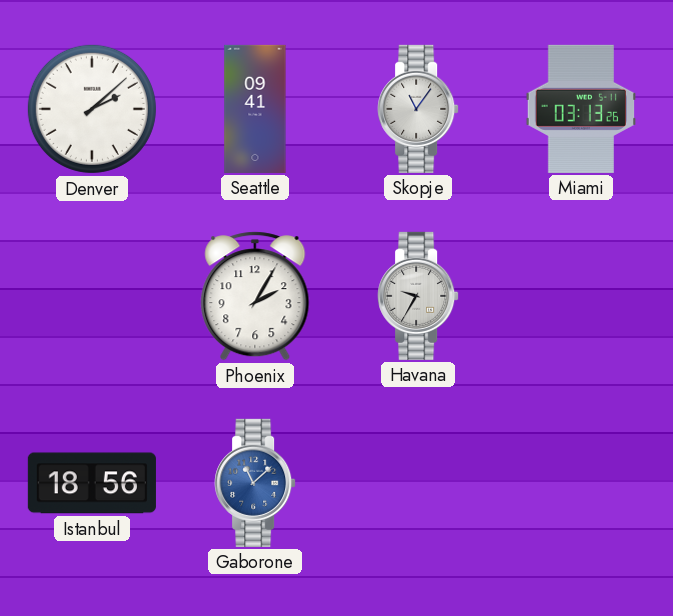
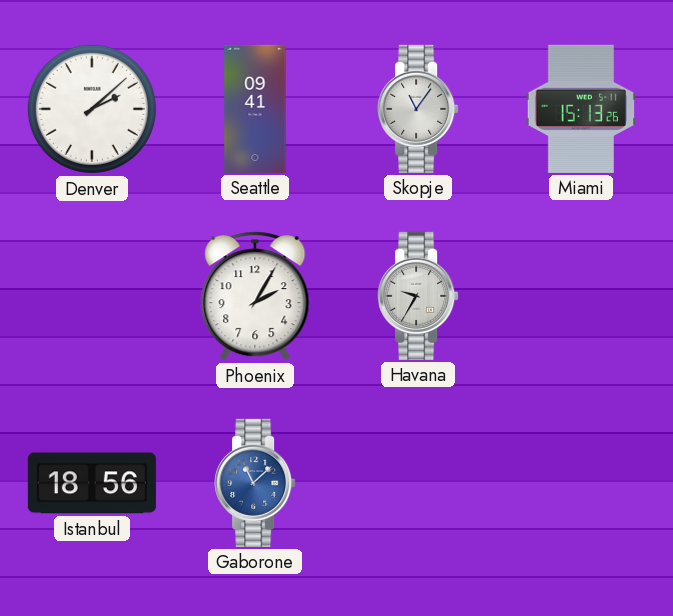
Miami: 03:13 -> 15:13
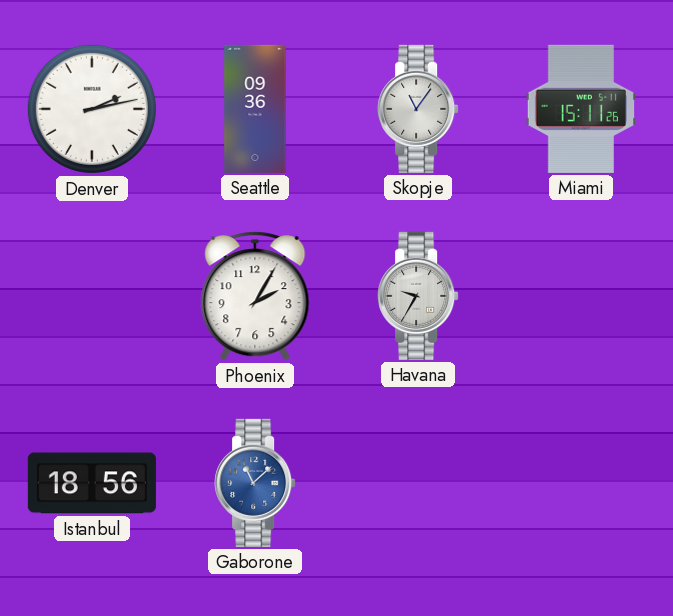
Denver: 2:08 -> 2:13
Seattle: 09:41 -> 09:36
Miami: 15:13 -> 15:11
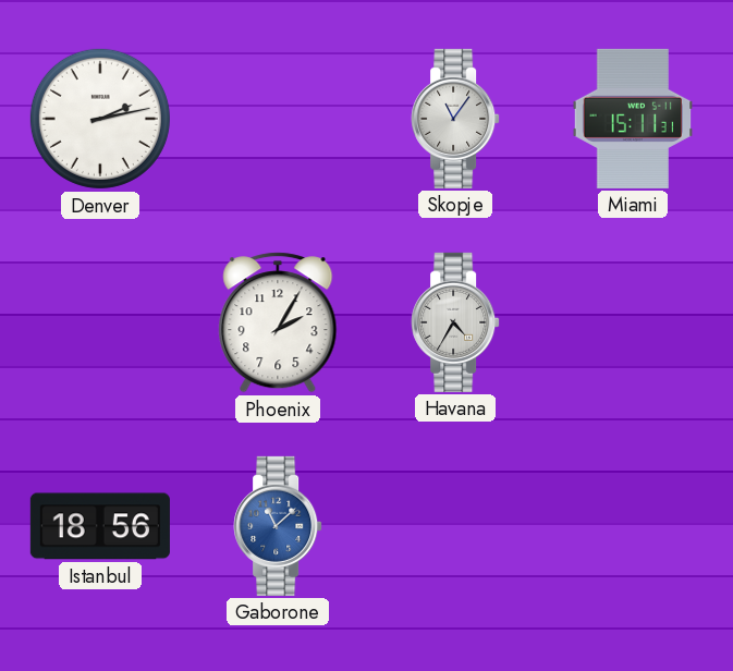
Seattle: 09:36 -> none
Miami: 15:11:26 -> 15:11:31
Havana: 9:35 -> 4:35
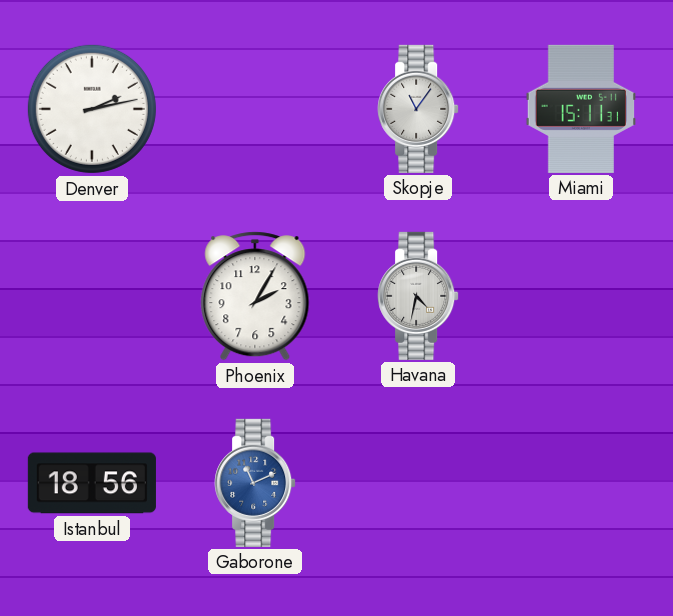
Havana: 4:35 -> 4:32
Gaborone: 11:08 -> 11:11
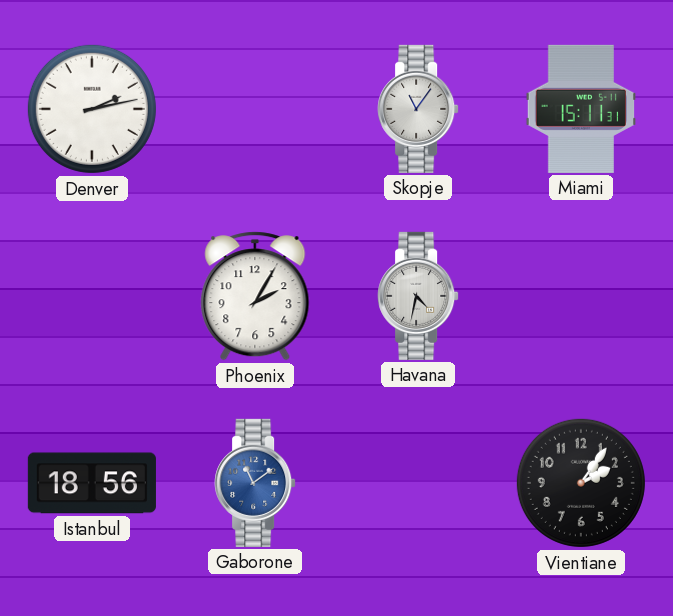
Gaborone: 11:11 -> 11:09
Vientiane: none -> 2:06
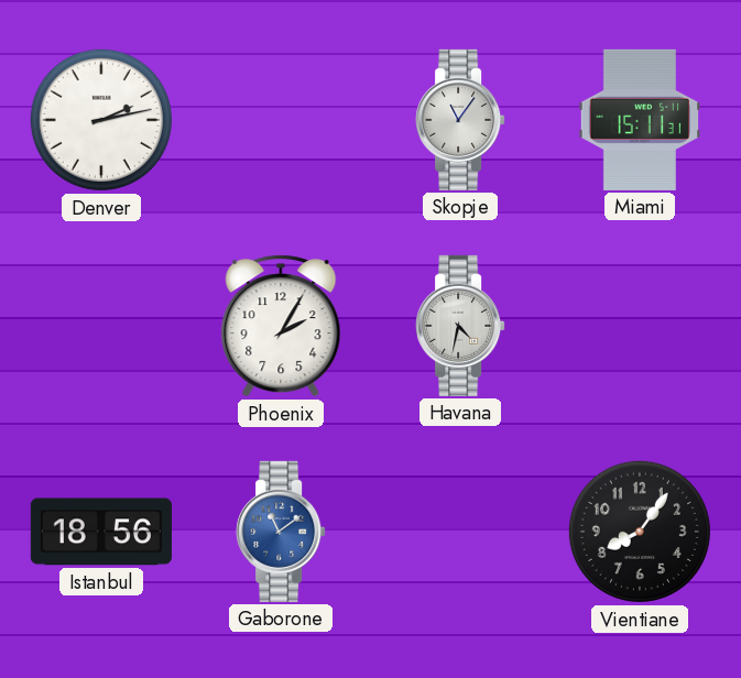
Vientiane: 2:06 -> 8:06
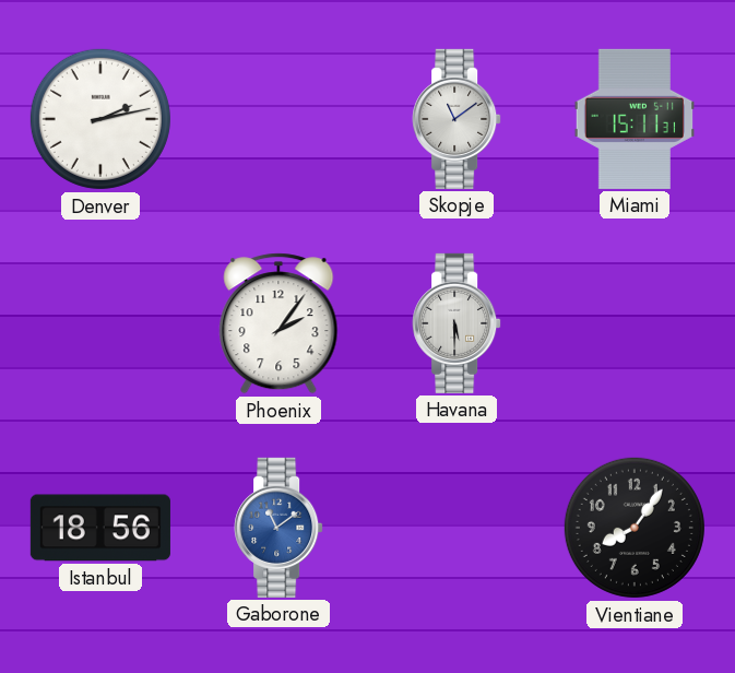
Skopje: 11:06 -> 11:09
Phoenix: 2:05 -> 2:06
Havana: 4:32 -> 5:30
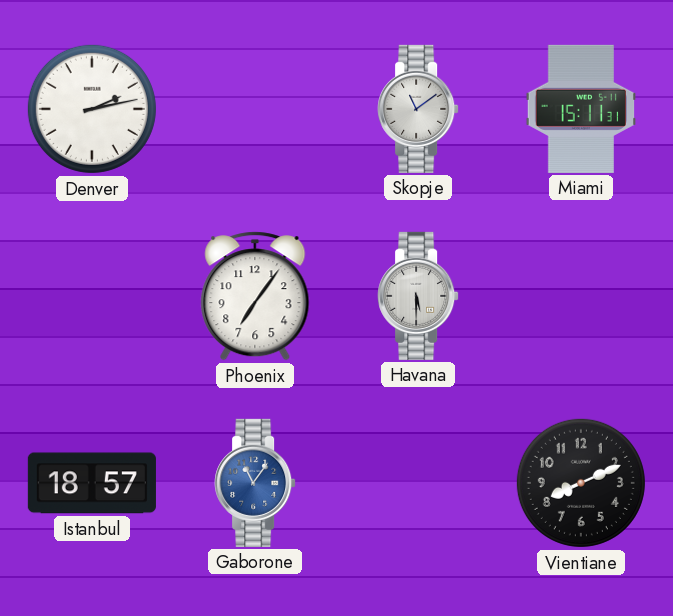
Phoenix: 2:06 -> 7:06
Istanbul: 18:56 -> 18:57
Gaborone: 11:09 -> 11:06
Vientiane: 8:06 -> 8:11
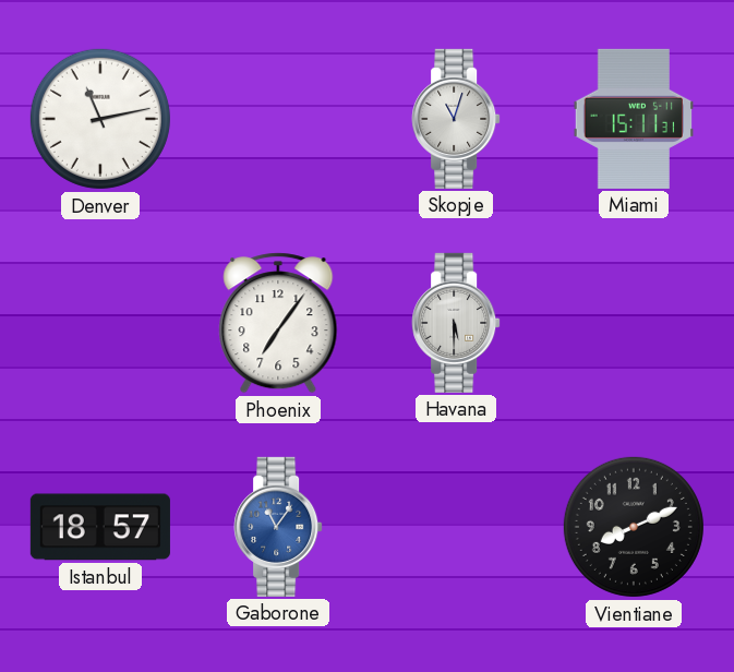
Denver: 2:13 -> 11:13
Skopje: 11:09 -> 11:03
